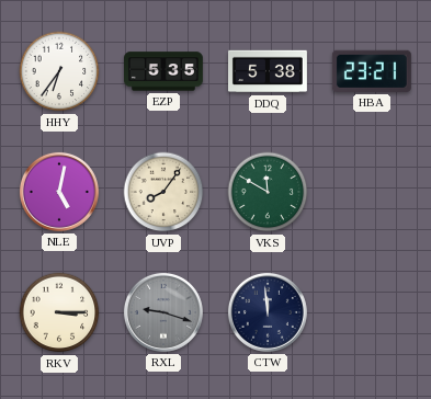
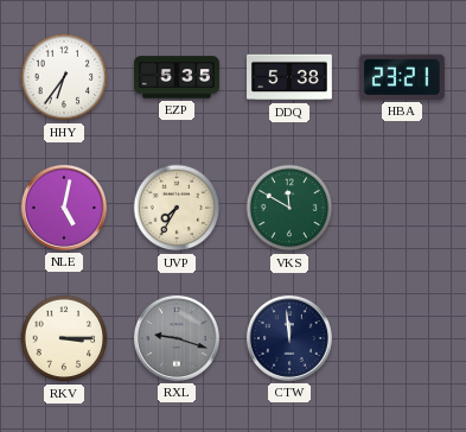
UVP: 8:06 -> 7:35
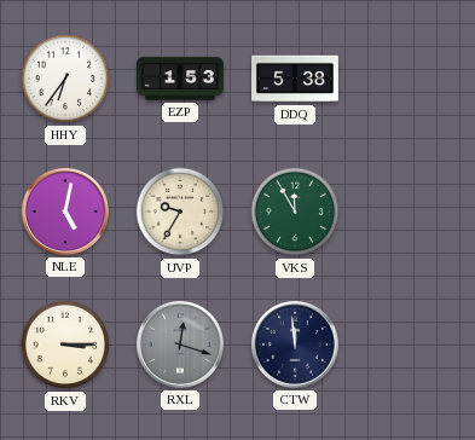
EZP: 5:35 -> 1:53
HBA: 23:21 -> none
UVP: 7:35 -> 9:35
VKS: 11:50 -> 11:55
RXL: 9:18 -> 12:18
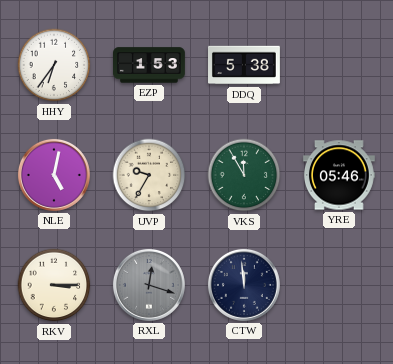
YRE: none -> 05:46
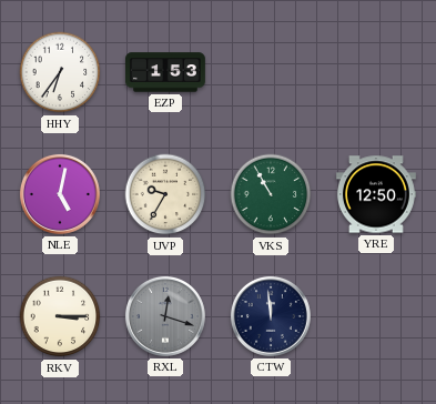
DDQ: 5:38 -> none
VKS: 11:55 -> 10:55
YRE: 05:46 -> 12:50
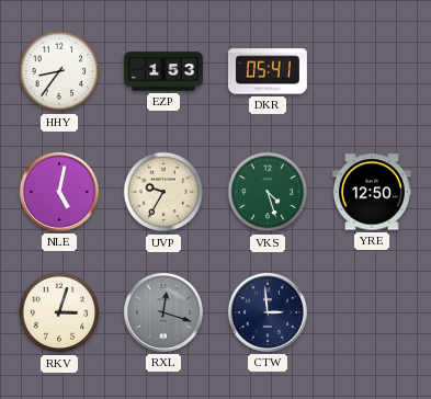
HHY: 6:36 -> 8:36
DKR: none -> 05:41
VKS: 10:55 -> 4:27
RKV: 3:15 -> 3:03
CTW: 11:59 -> 2:59
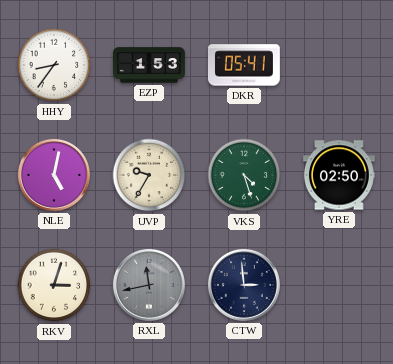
YRE: 12:50 -> 02:50
RXL: 12:18 -> 11:43
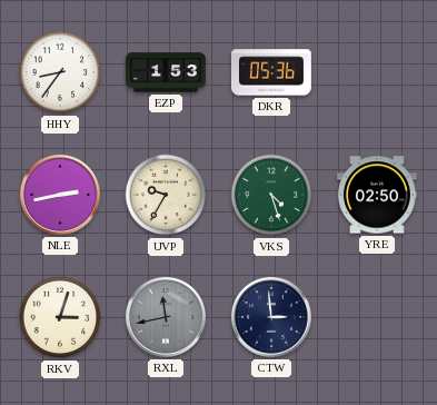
DKR: 05:41 -> 05:36
NLE: 5:02 -> 2:43
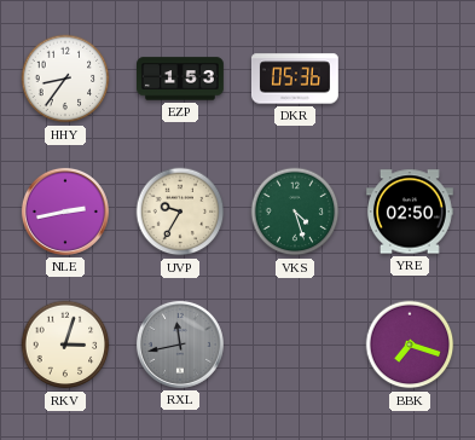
CTW: 2:59 -> none
BBK: none -> 7:18
